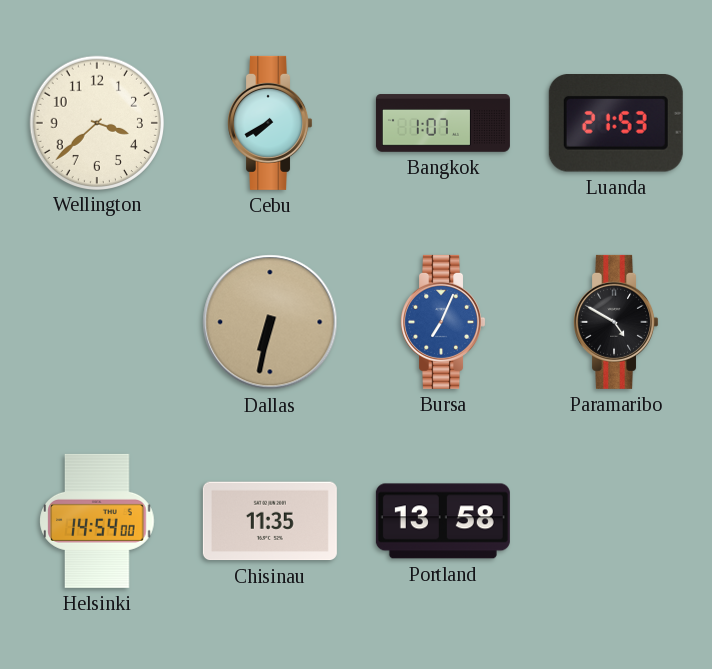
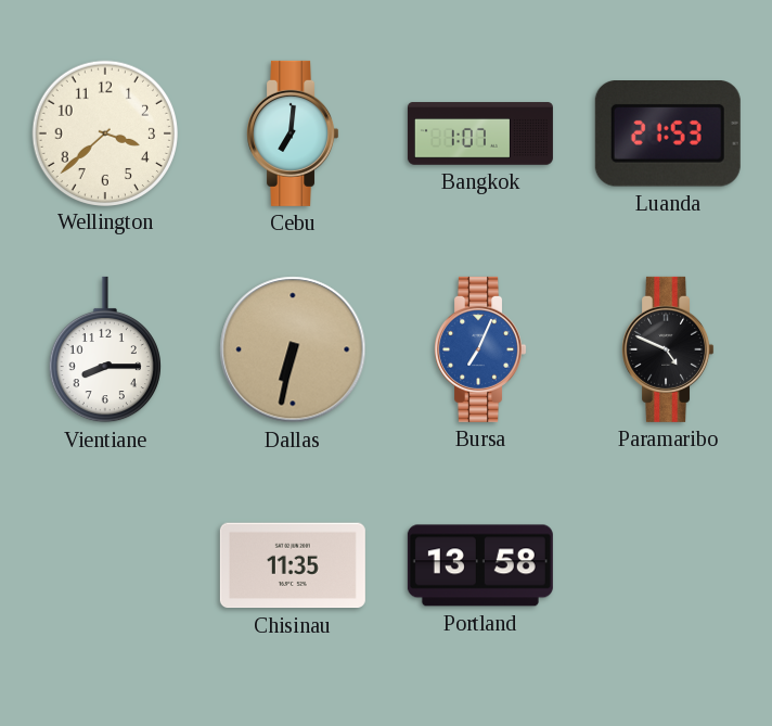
Cebu: 7:40 -> 7:01
Vientiane: none -> 8:15
Paramaribo: 4:50 -> 4:49
Helsinki: 14:54 -> none
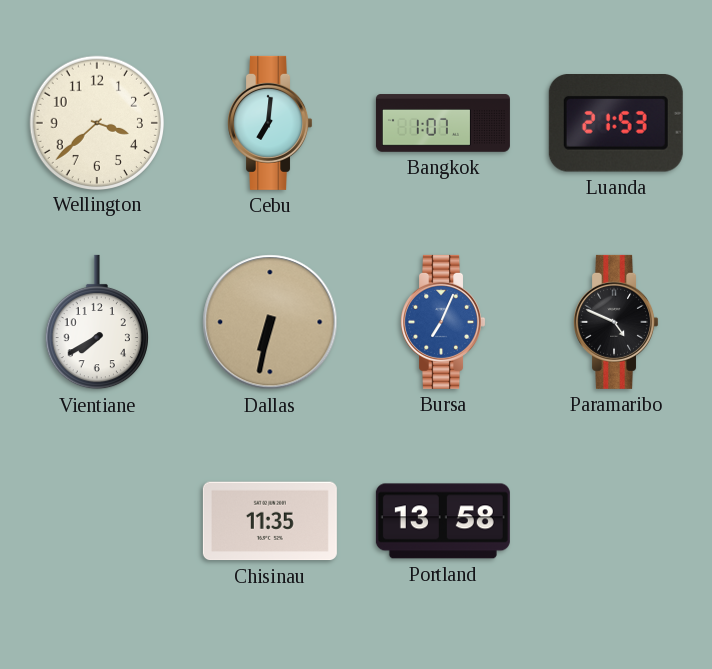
Vientiane: 8:15 -> 7:40
